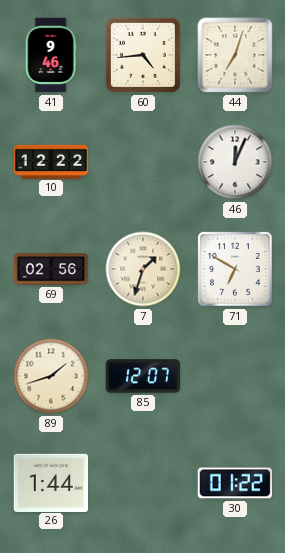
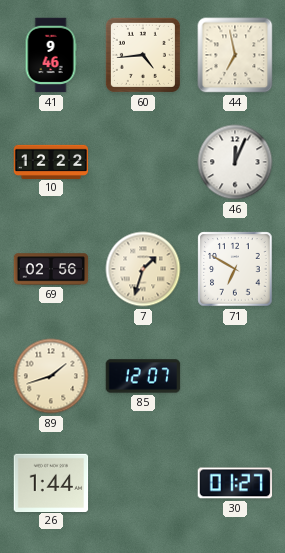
44: 7:03 -> 6:58
30: 01:22 -> 01:27
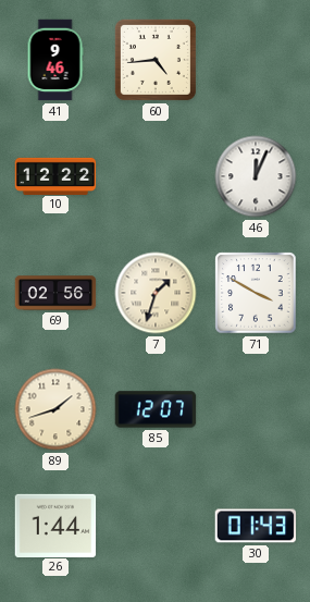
44: 6:58 -> none
71: 6:50 -> 3:50
30: 01:27 -> 01:43
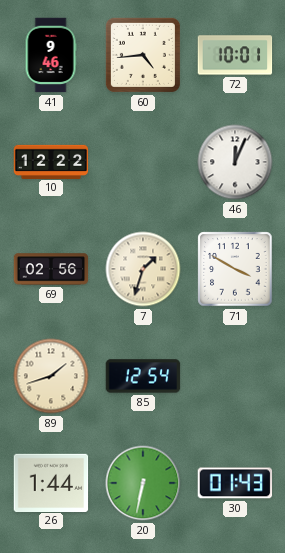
72: none -> 10:01
85: 12:07 -> 12:54
20: none -> 6:32
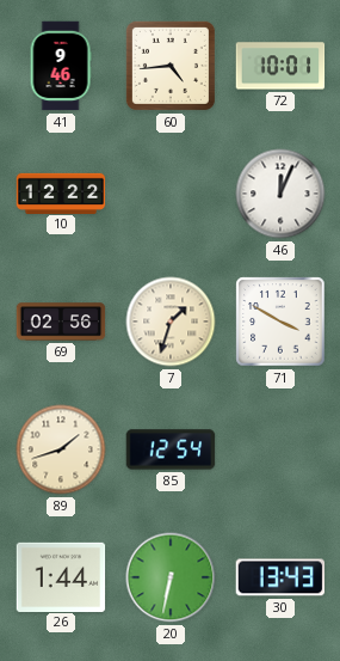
30: 01:43 -> 13:43
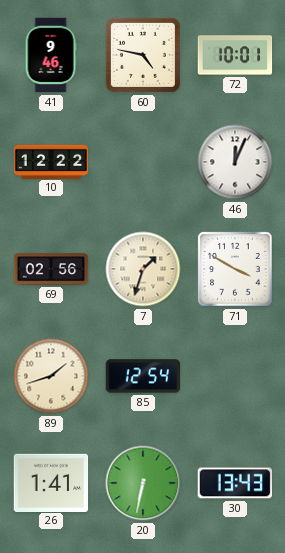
60: 4:44 -> 4:47
26: 1:44 -> 1:41
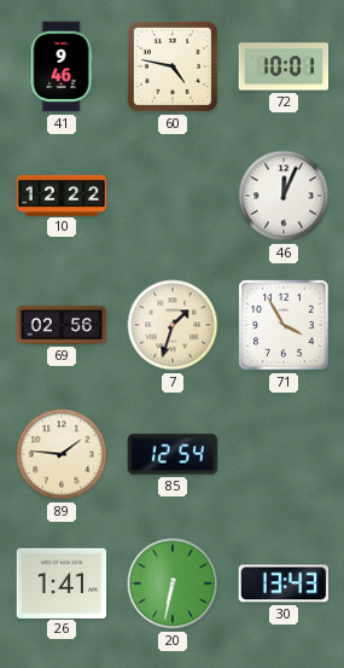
71: 3:50 -> 3:55
89: 1:42 -> 1:46
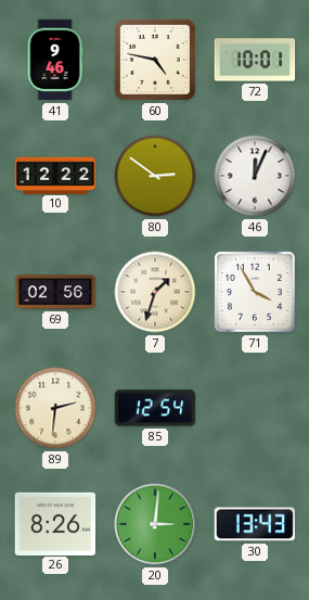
80: none -> 2:51
89: 1:46 -> 2:31
26: 1:41 -> 8:26
20: 6:32 -> 3:01
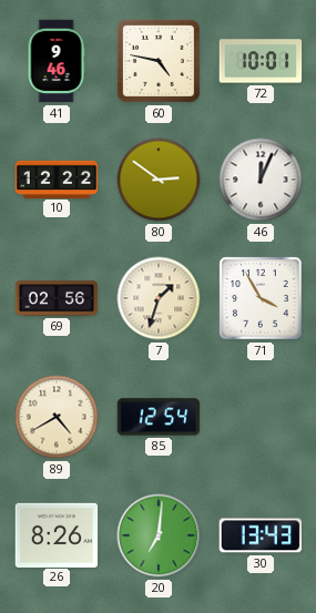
89: 2:31 -> 4:40
20: 3:01 -> 7:01
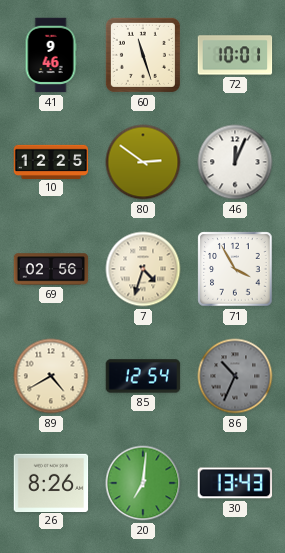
60: 4:47 -> 11:27
10: 12:22 -> 12:25
7: 1:33 -> 4:33
86: none -> 10:34
